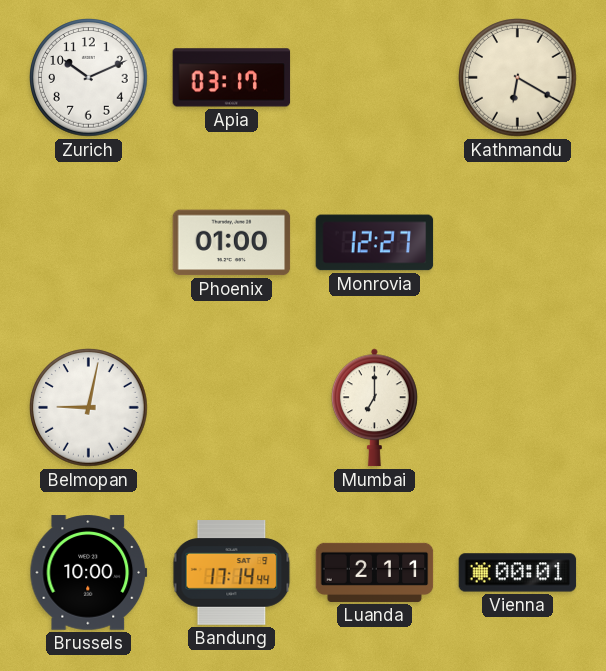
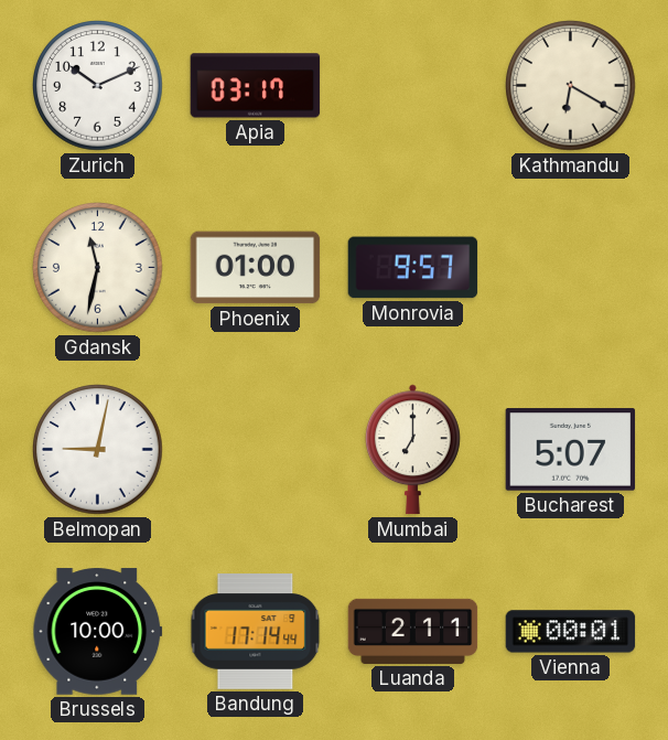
Gdansk: none -> 11:32
Monrovia: 12:27 -> 9:57
Bucharest: none -> 5:07
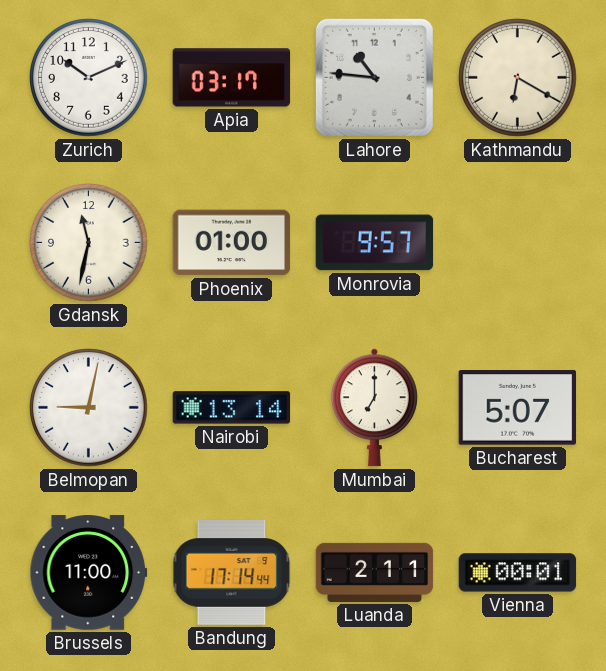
Lahore: none -> 10:46
Nairobi: none -> 13:14
Brussels: 10:00 -> 11:00
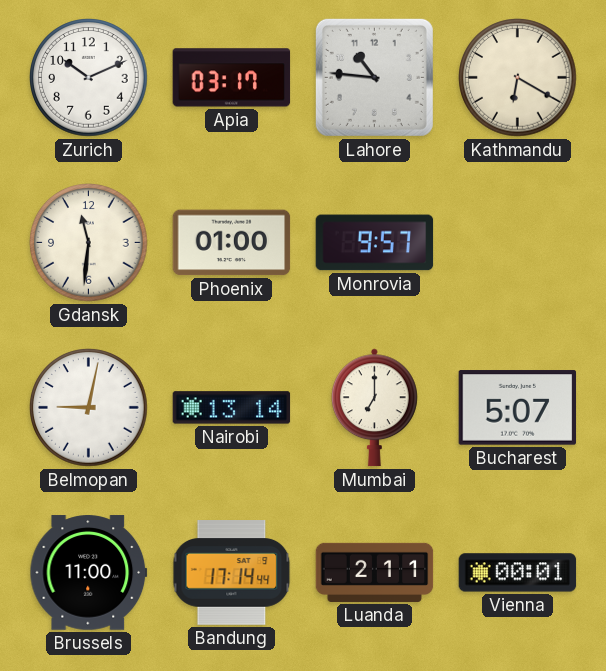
Gdansk: 11:32 -> 11:31
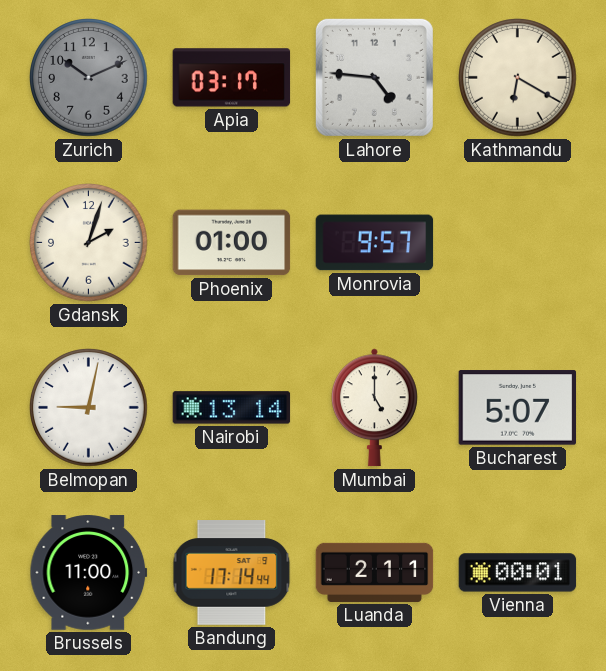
Zurich dial: white -> grey
Lahore: 10:46 -> 4:46
Gdansk: 11:31 -> 2:03
Mumbai: 7:00 -> 5:00
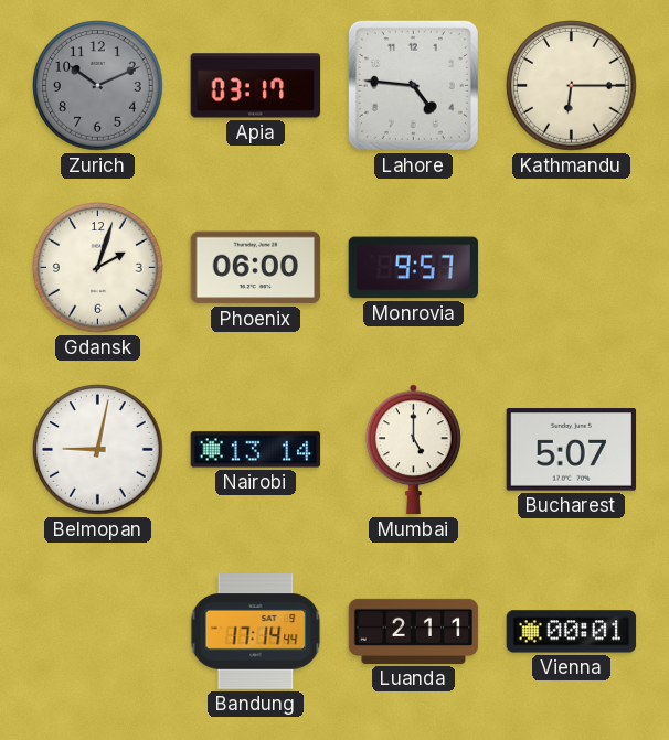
Kathmandu: 6:20 -> 6:15
Phoenix: 01:00 -> 06:00
Brussels: 11:00 -> none
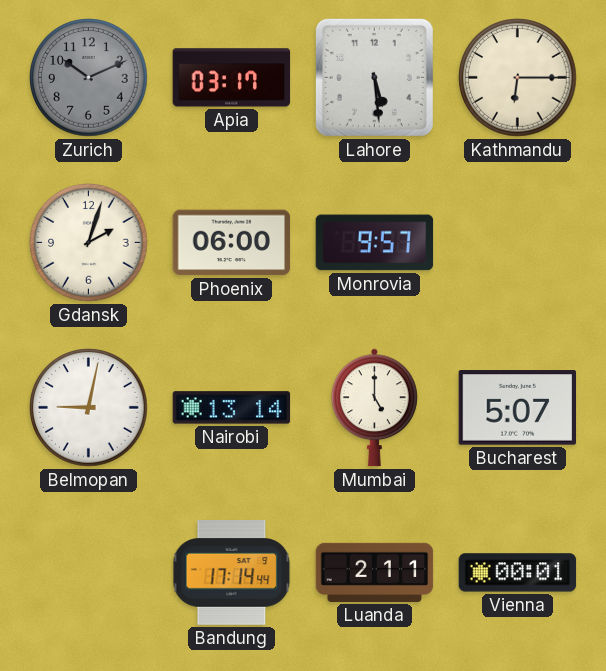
Lahore: 4:46 -> 5:29
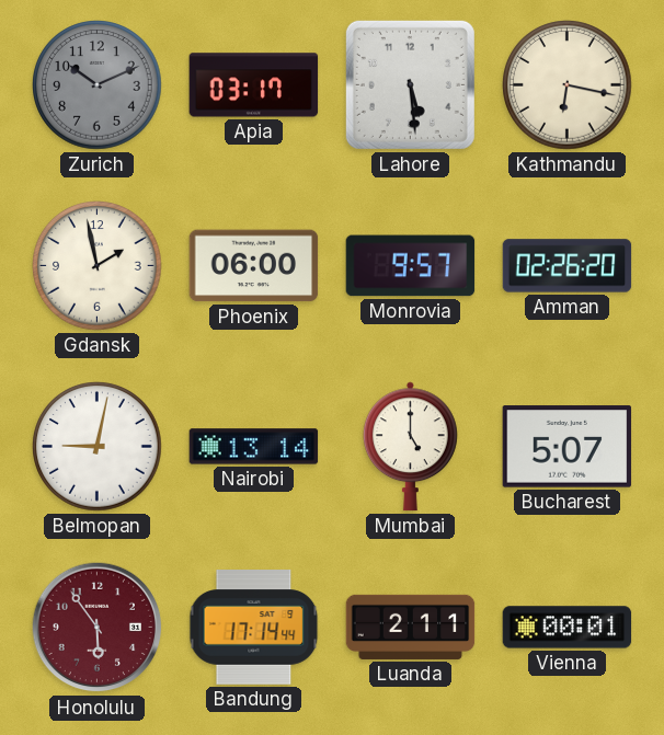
Kathmandu: 6:15 -> 6:17
Gdansk: 2:03 -> 1:58
Amman: none -> 02:26
Honolulu: none -> 5:54
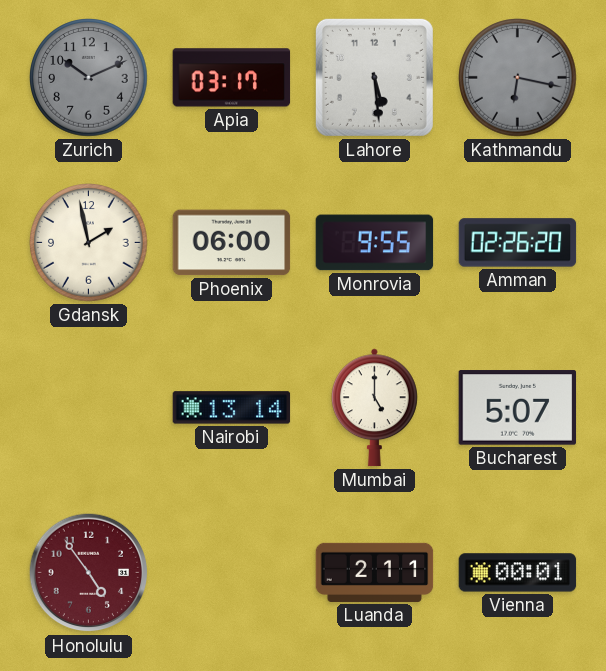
Kathmandu dial: cream -> grey
Monrovia: 9:57 -> 9:55
Belmopan: 9:02 -> none
Honolulu: 5:54 -> 4:54
Bandung: 17:14 -> none
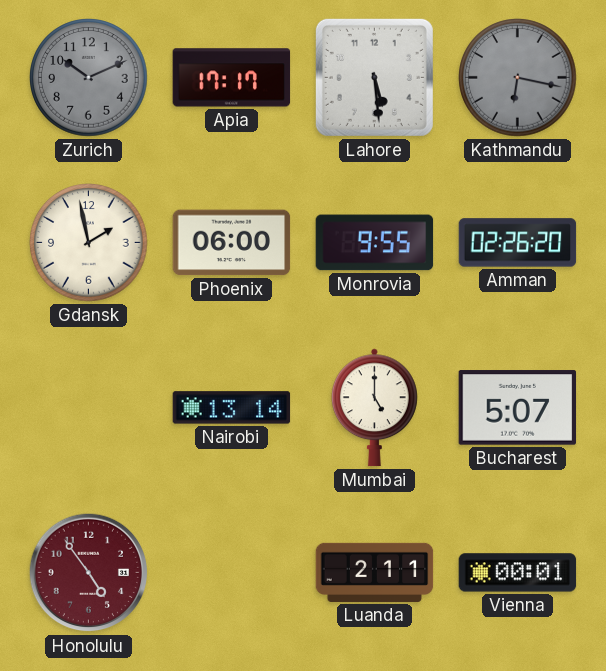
Apia: 03:17 -> 17:17
